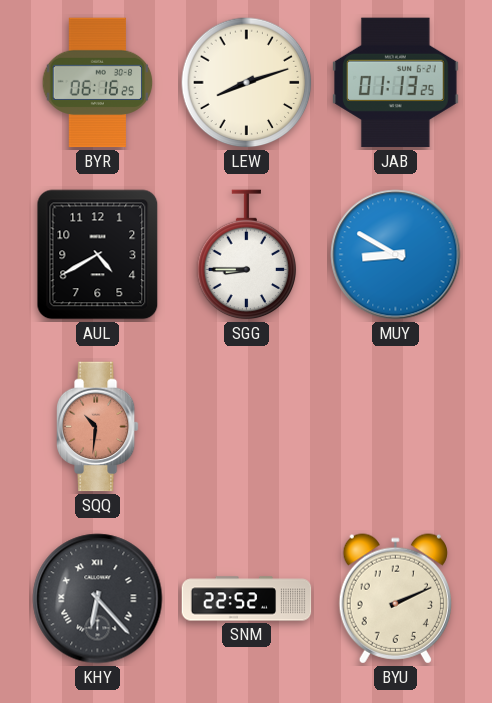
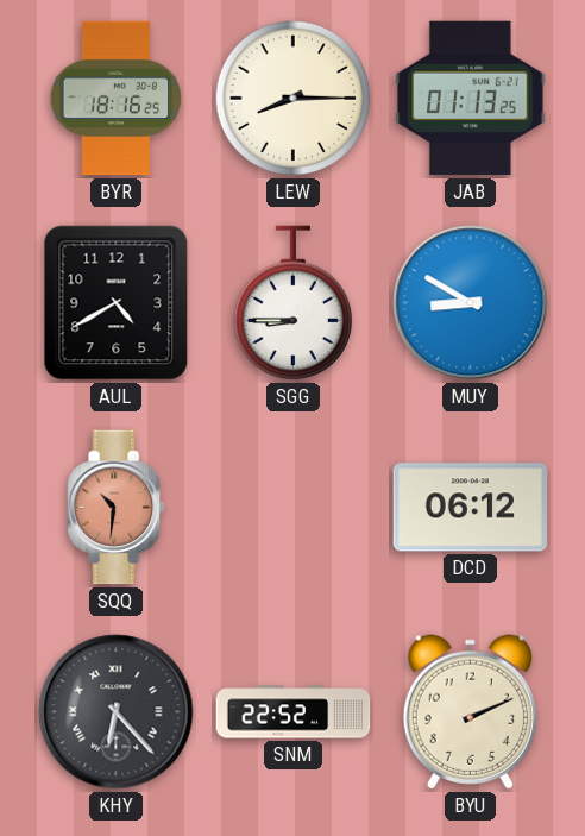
BYR: 06:16 -> 18:16
LEW: 8:12 -> 8:15
DCD: none -> 06:12
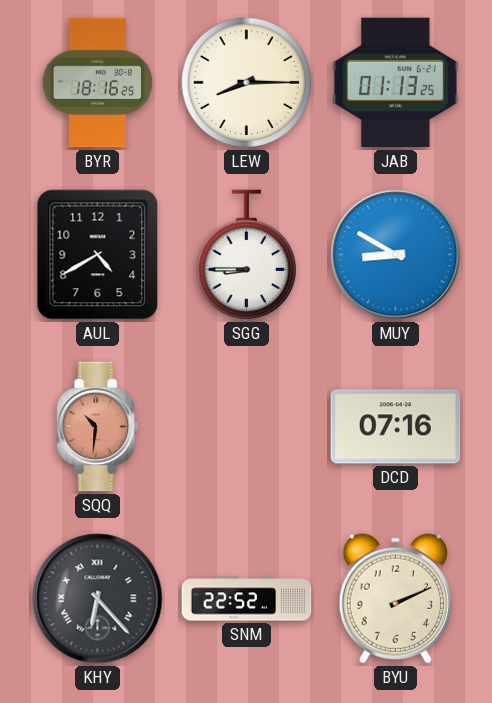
DCD: 06:12 -> 07:16
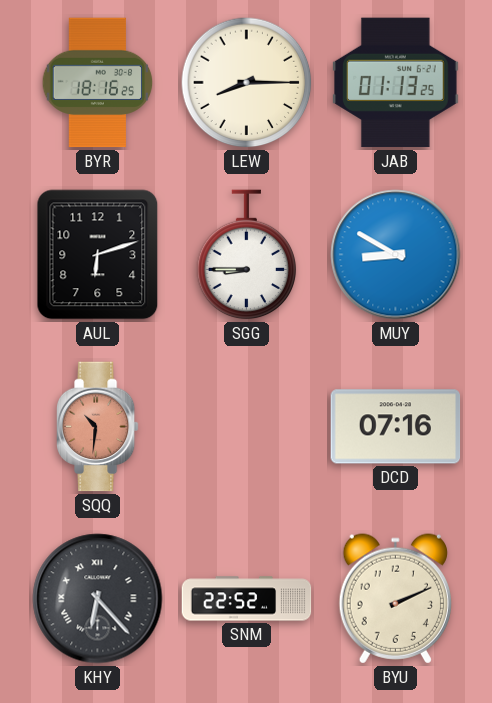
AUL: 4:40 -> 6:12
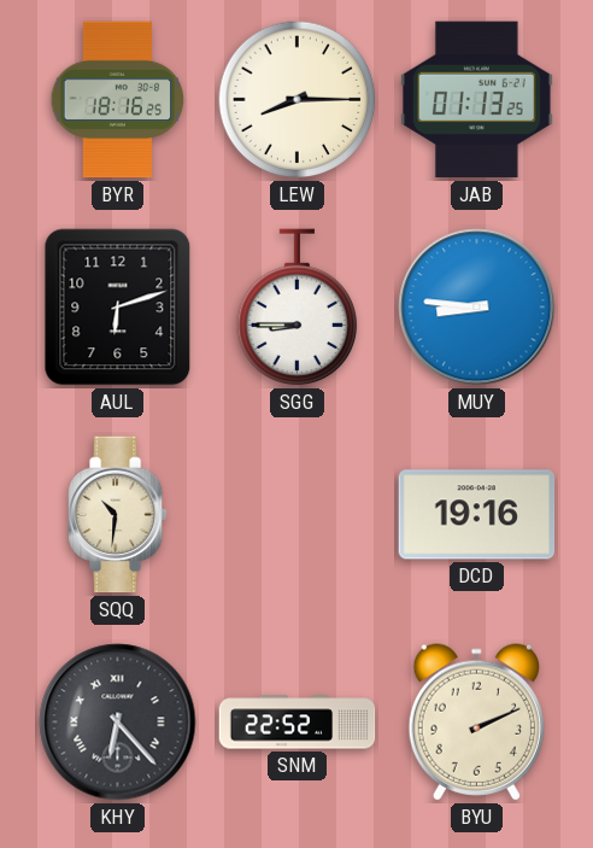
MUY: 8:50 -> 8:46
SQQ dial: salmon -> cream
DCD: 07:16 -> 19:16
